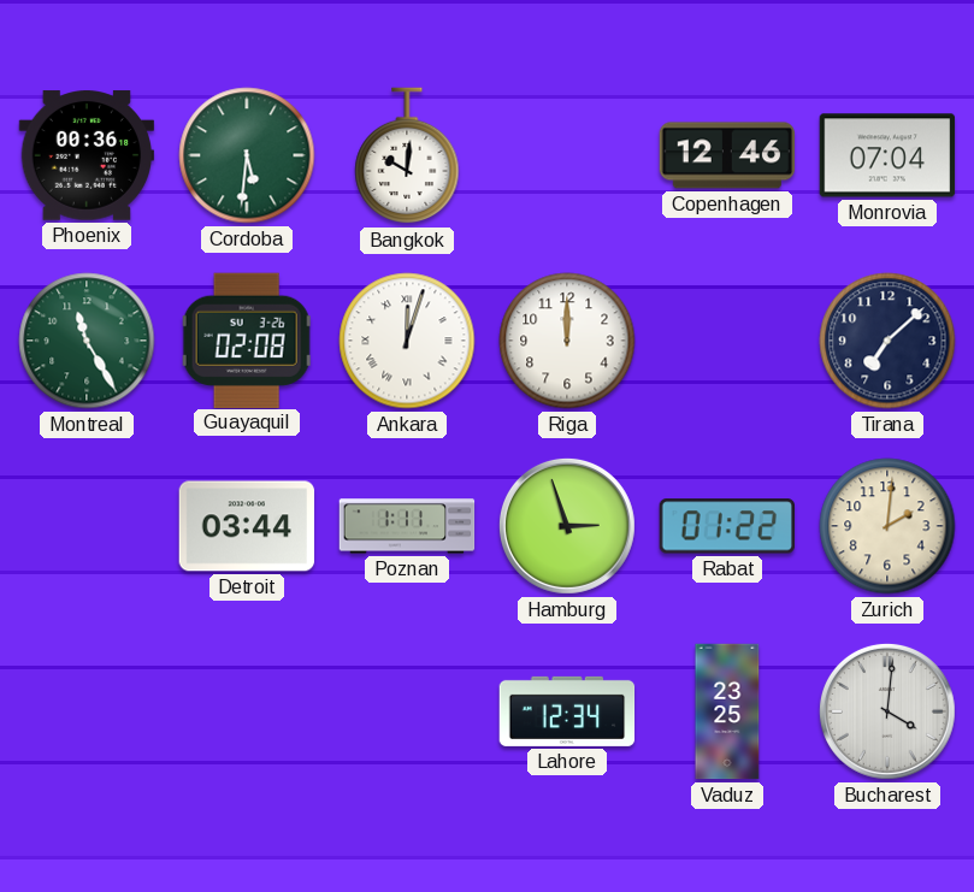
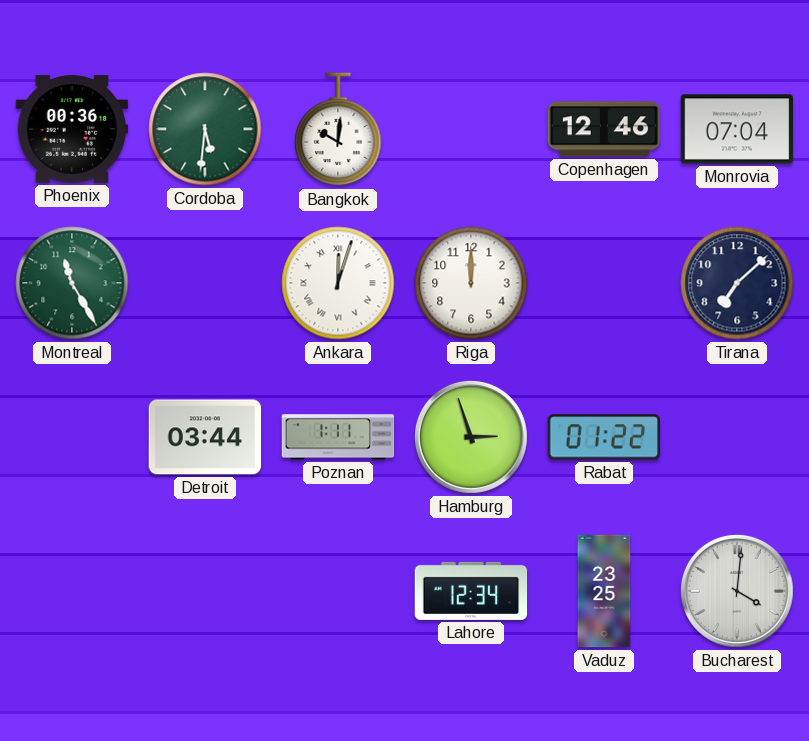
Guayaquil: 02:08 -> none
Zurich: 2:01 -> none
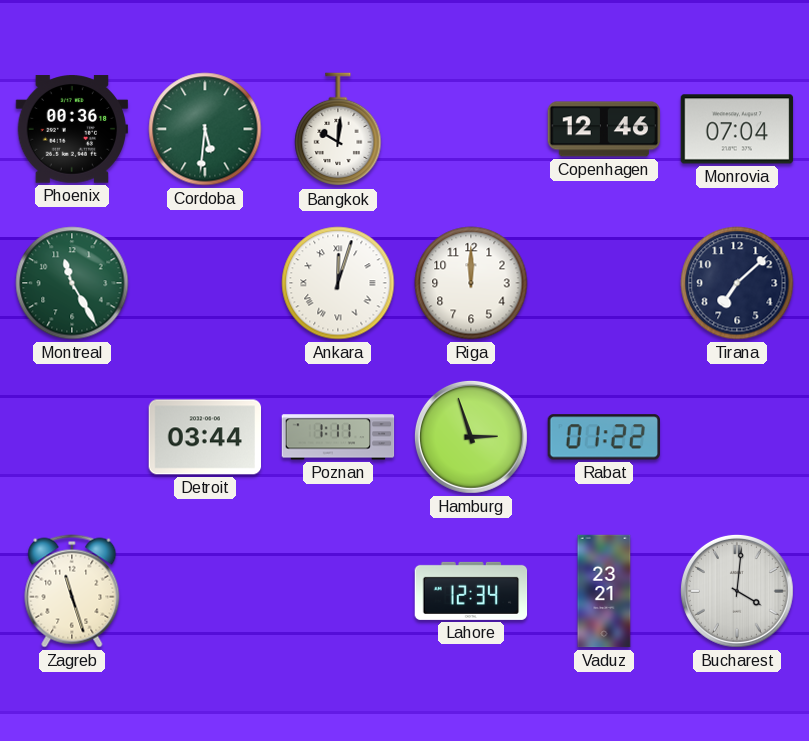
Zagreb: none -> 11:27
Vaduz: 23:25 -> 23:21
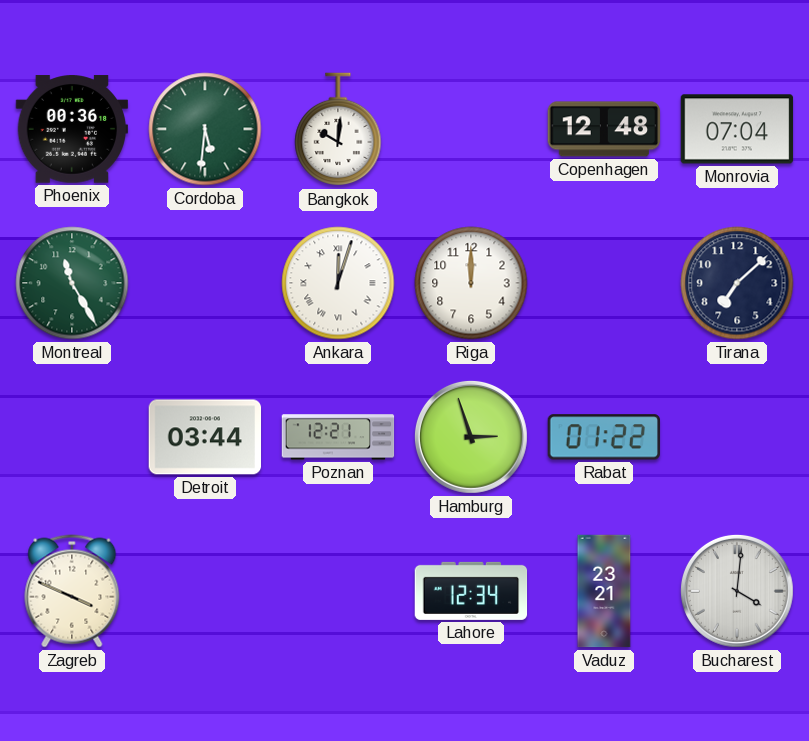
Copenhagen: 12:46 -> 12:48
Poznan: 1:11 -> 12:21
Zagreb: 11:27 -> 3:49
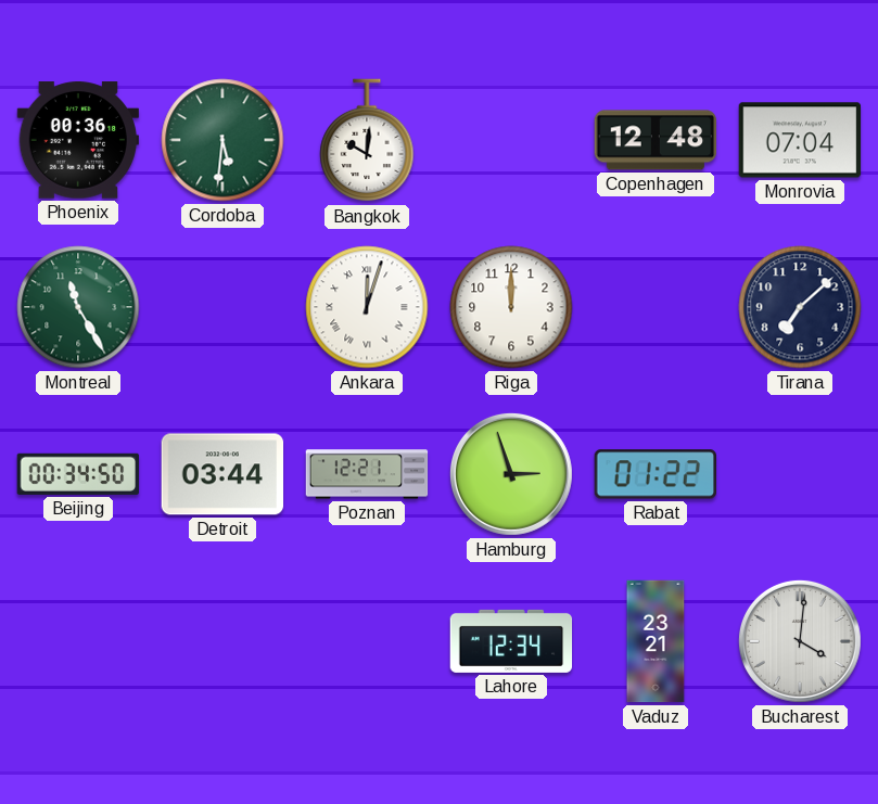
Beijing: none -> 00:34
Zagreb: 3:49 -> none
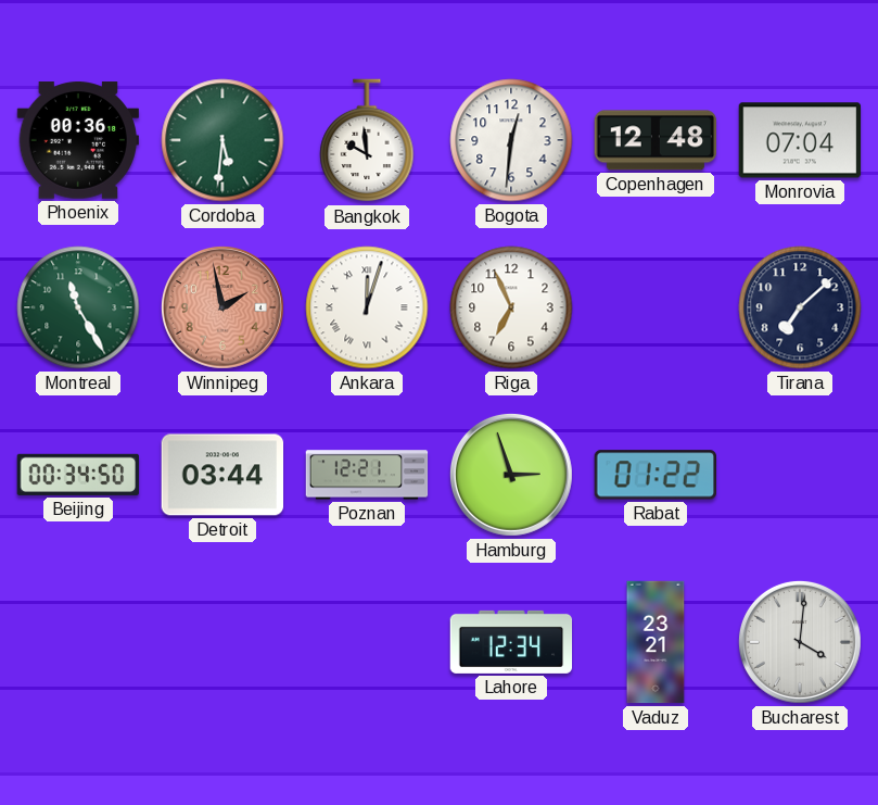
Bangkok: 10:01 -> 9:59
Bogota: none -> 12:31
Winnipeg: none -> 1:58
Riga: 12:00 -> 6:56
